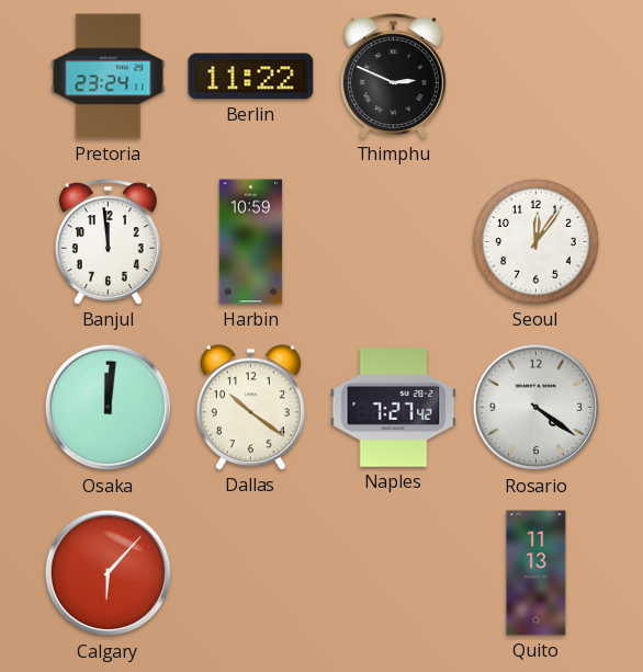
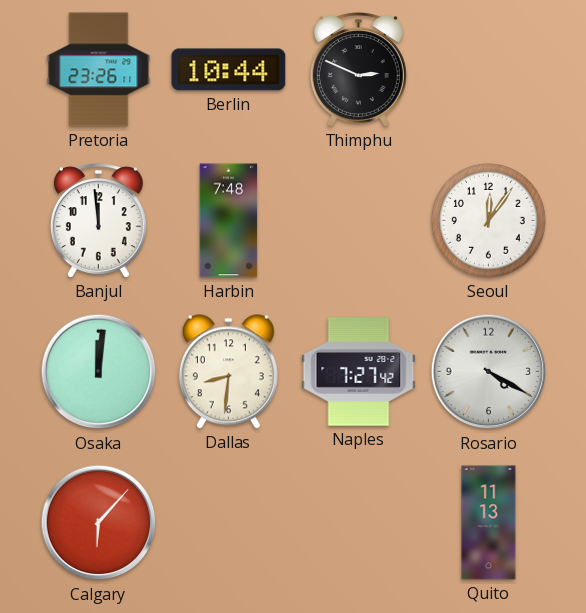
Pretoria: 23:24 -> 23:26
Berlin: 11:22 -> 10:44
Harbin: 10:59 -> 7:48
Dallas: 10:21 -> 8:31
Rosario: 4:21 -> 4:20
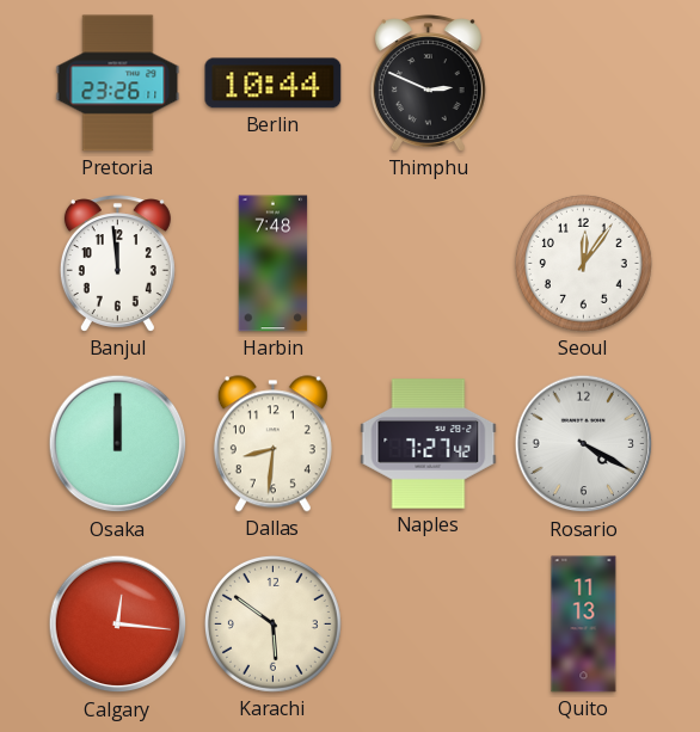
Osaka: 12:01 -> 12:00
Calgary: 6:07 -> 12:16
Karachi: none -> 5:51
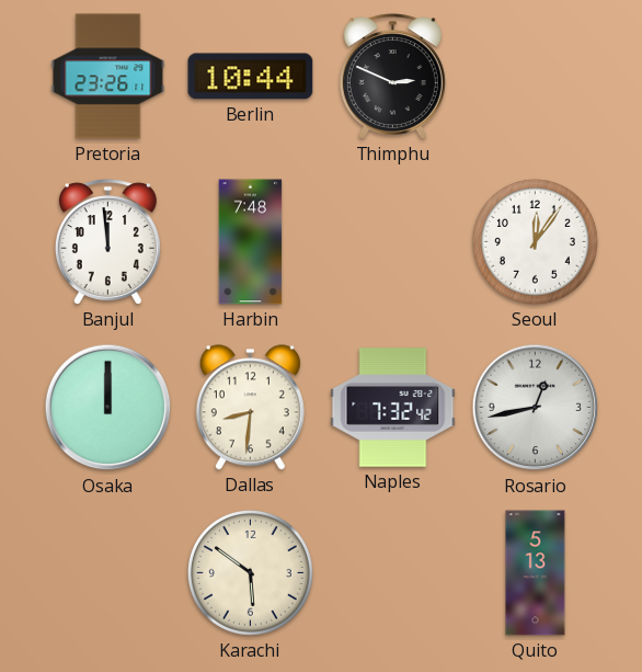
Naples: 7:27 -> 7:32
Rosario: 4:20 -> 12:43
Calgary: 12:16 -> none
Quito: 11:13 -> 5:13
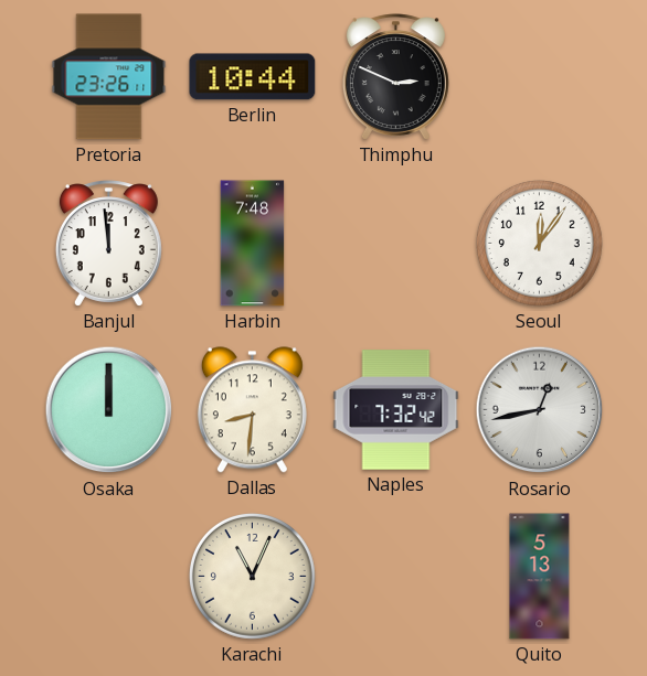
Karachi: 5:51 -> 11:04
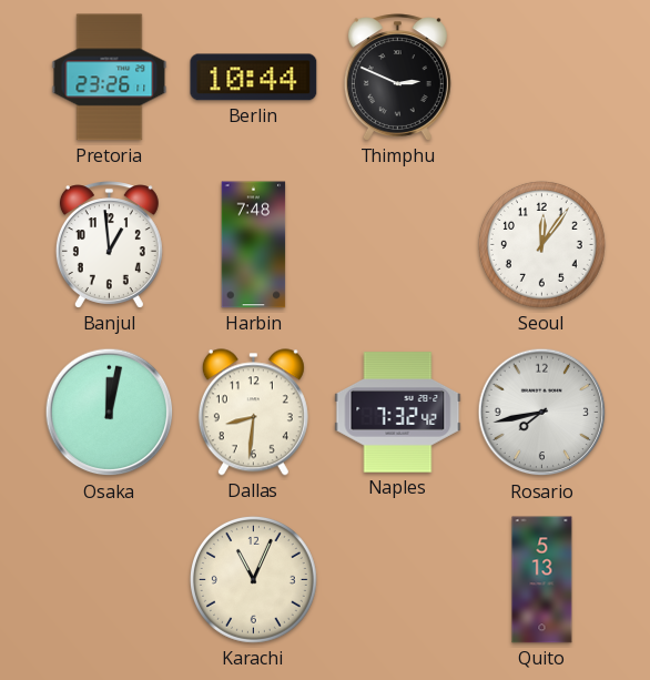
Banjul: 11:59 -> 12:59
Osaka: 12:00 -> 12:02
Rosario: 12:43 -> 7:43
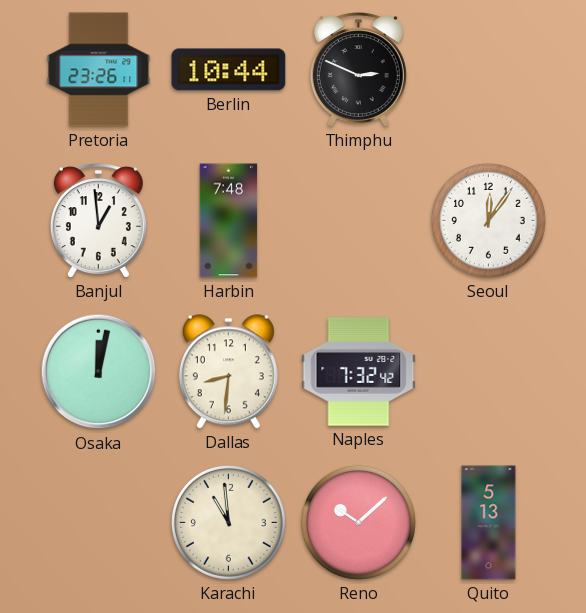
Rosario: 7:43 -> none
Karachi: 11:04 -> 10:59
Reno: none -> 10:08
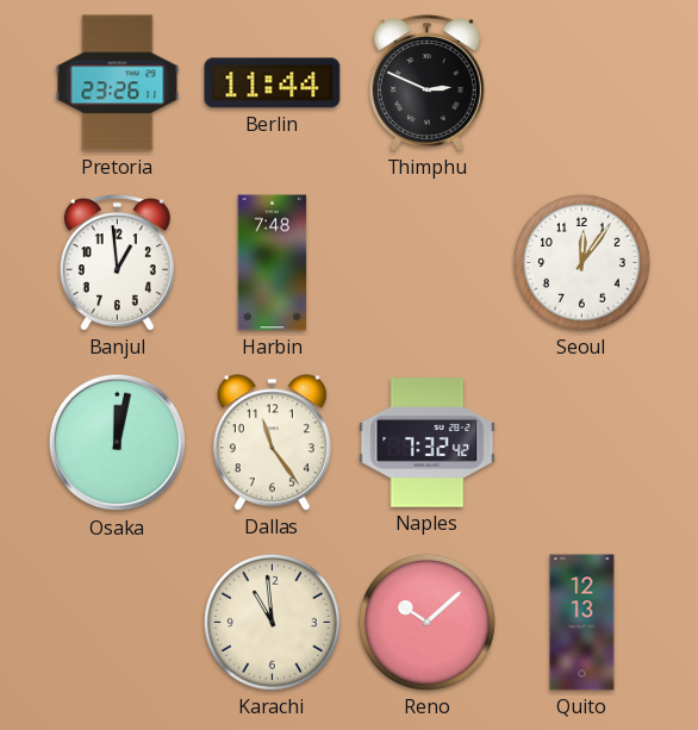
Berlin: 10:44 -> 11:44
Dallas: 8:31 -> 11:24
Quito: 5:13 -> 12:13
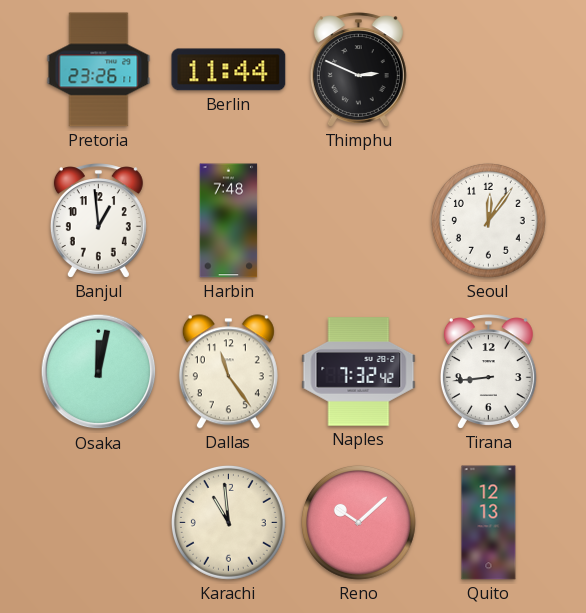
Tirana: none -> 8:44
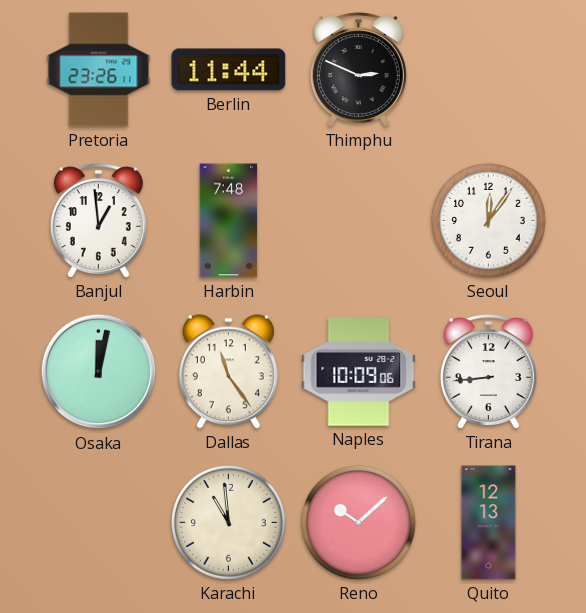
Naples: 7:32 -> 10:09
